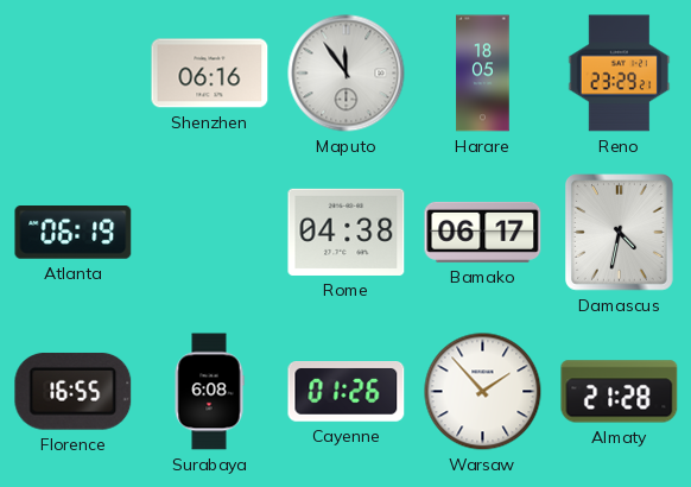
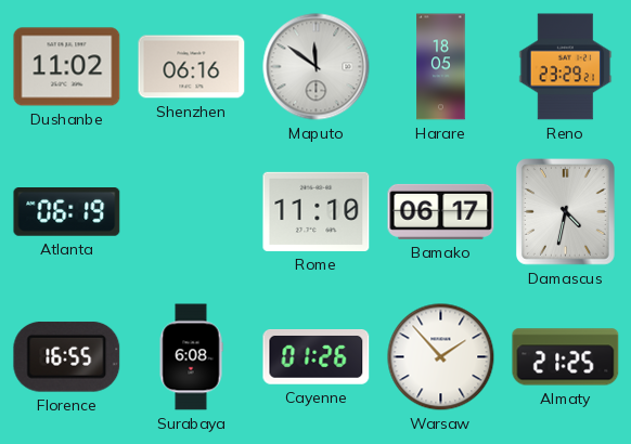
Dushanbe: none -> 11:02
Maputo: 11:54 -> 11:51
Rome: 04:38 -> 11:10
Almaty: 21:28 -> 21:25
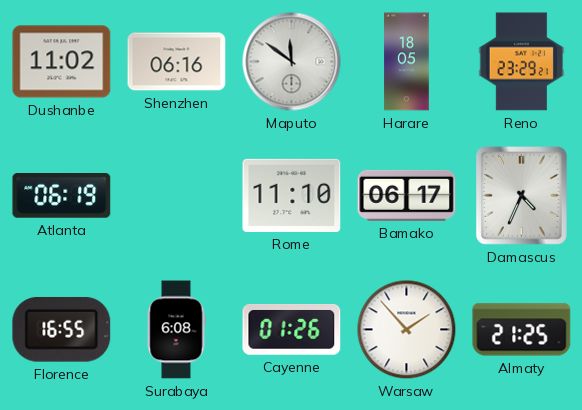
Damascus: 4:32 -> 4:34
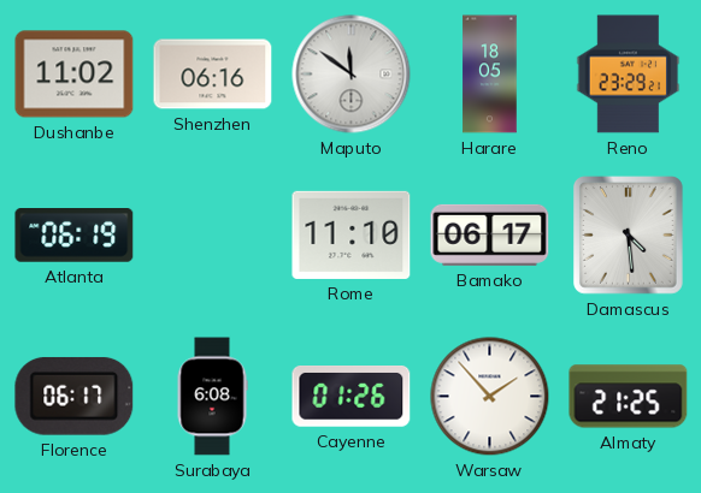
Damascus: 4:34 -> 4:29
Florence: 16:55 -> 06:17
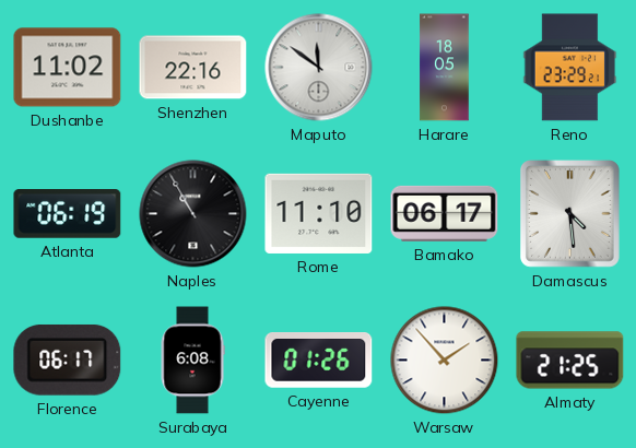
Shenzhen: 06:16 -> 22:16
Naples: none -> 10:55
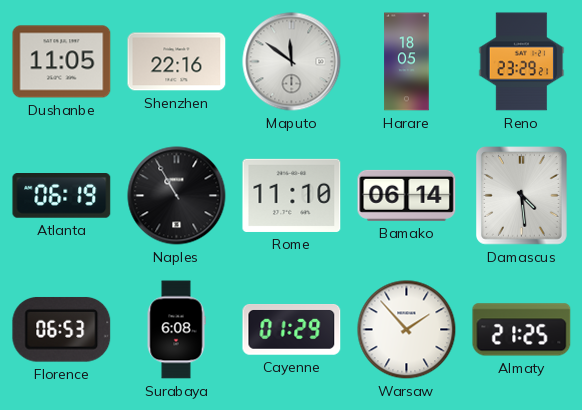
Dushanbe: 11:02 -> 11:05
Bamako: 06:17 -> 06:14
Florence: 06:17 -> 06:53
Cayenne: 01:26 -> 01:29
